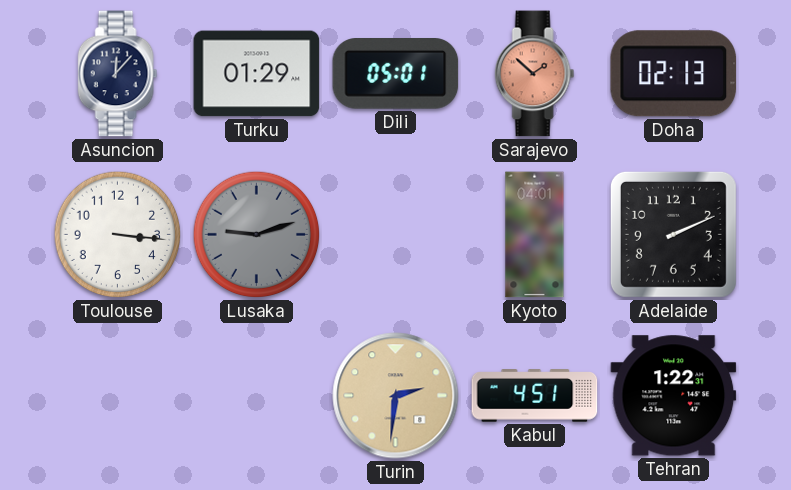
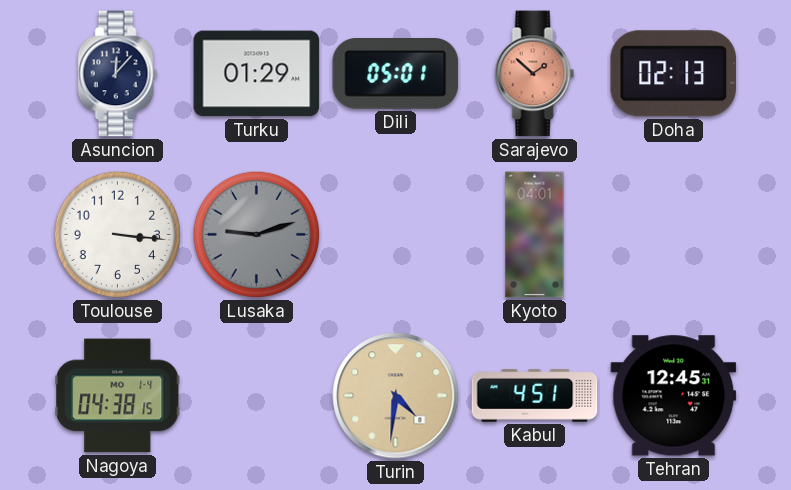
Adelaide: 2:11 -> none
Nagoya: none -> 04:38
Turin: 2:31 -> 4:31
Tehran: 1:22 -> 12:45
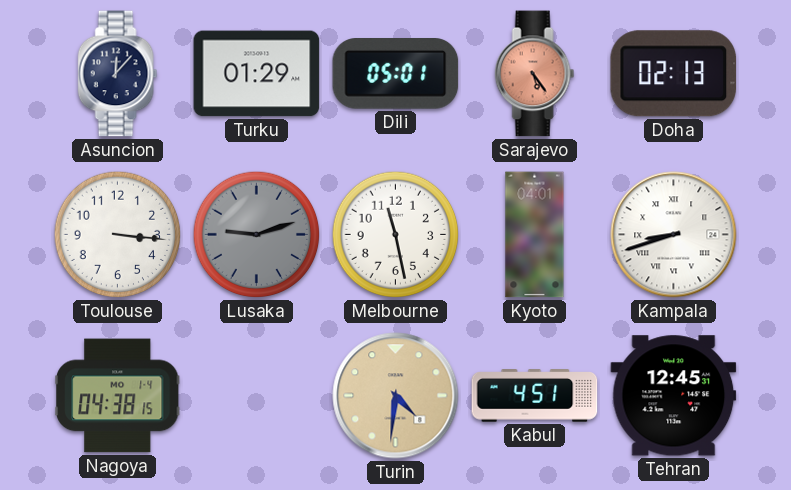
Sarajevo: 1:52 -> 5:24
Melbourne: none -> 11:28
Kampala: none -> 8:42
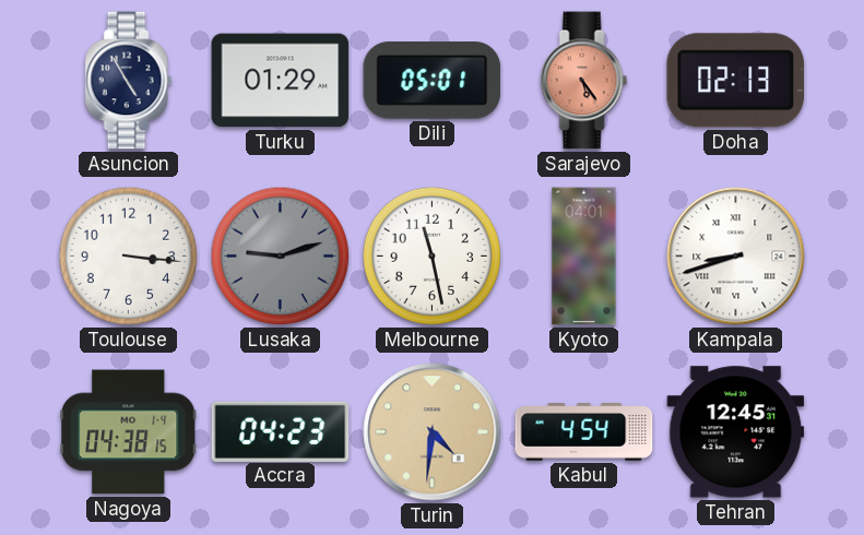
Asuncion: 12:07 -> 4:55
Accra: none -> 04:23
Kabul: 4:51 -> 4:54
